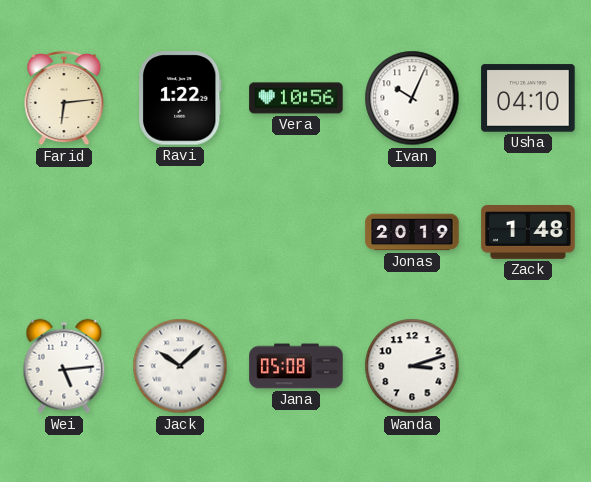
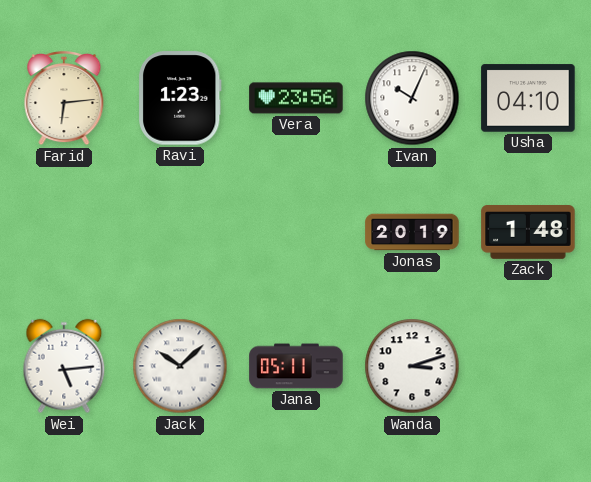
Ravi: 1:22 -> 1:23
Vera: 10:56 -> 23:56
Jana: 05:08 -> 05:11
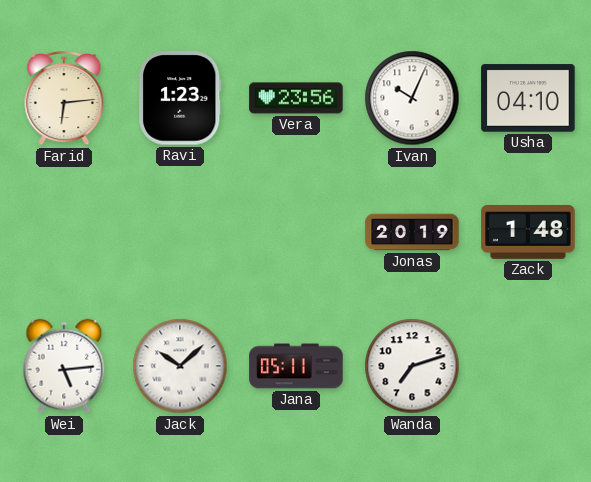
Wanda: 3:12 -> 7:12
